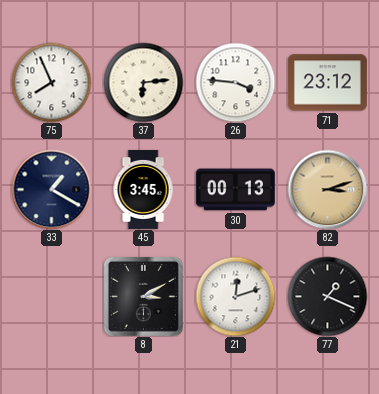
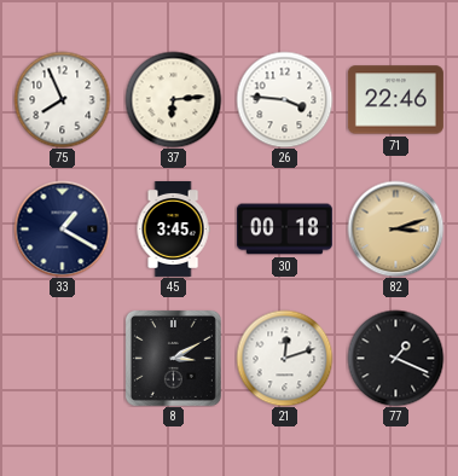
71: 23:12 -> 22:46
30: 00:13 -> 00:18
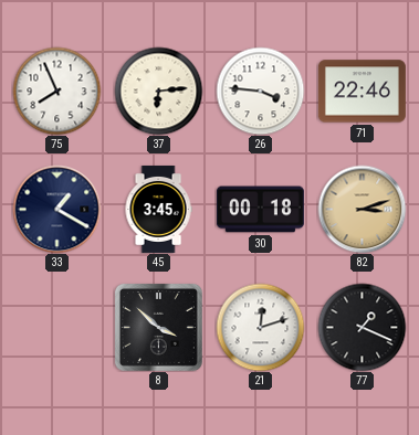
8: 3:10 -> 3:52
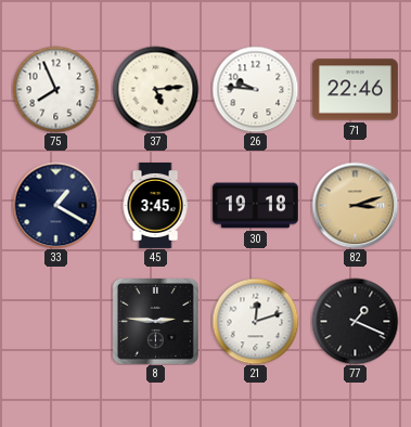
37: 6:14 -> 5:14
26: 3:46 -> 9:46
30: 00:18 -> 19:18
8: 3:52 -> 2:46
